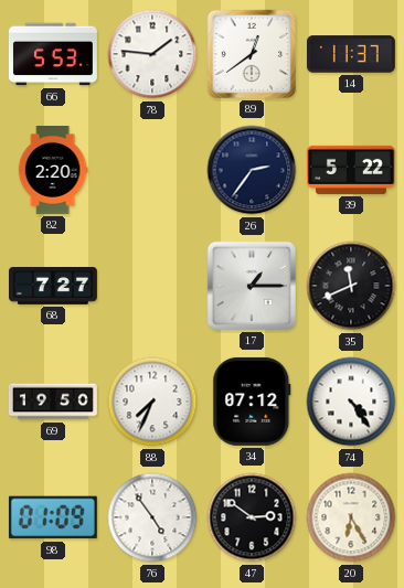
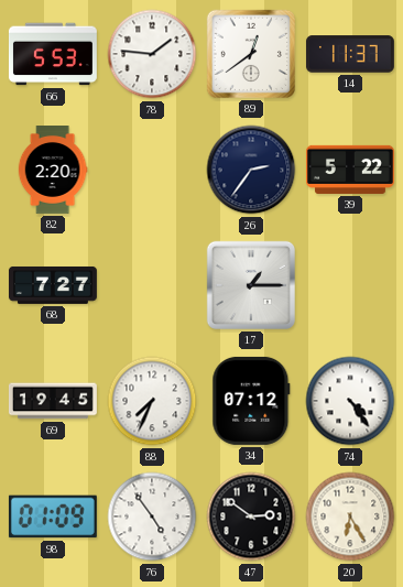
35: 11:41 -> none
69: 19:50 -> 19:45
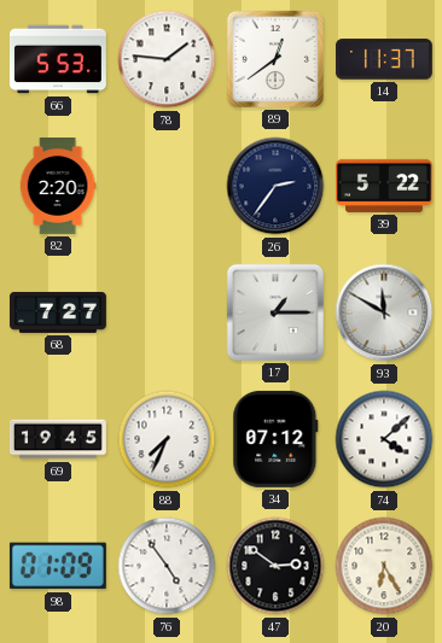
93: none -> 11:50
74: 4:24 -> 4:08
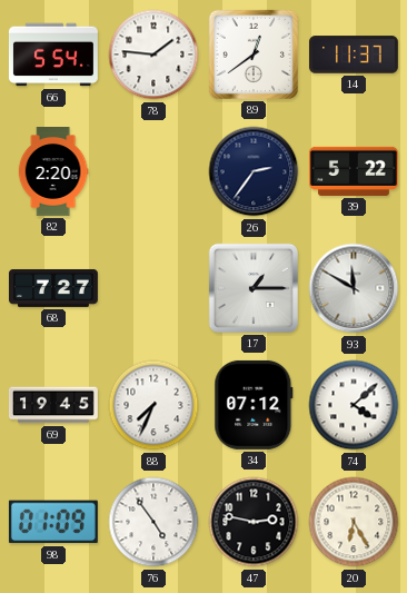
66: 5:53 -> 5:54
47: 2:51 -> 2:47
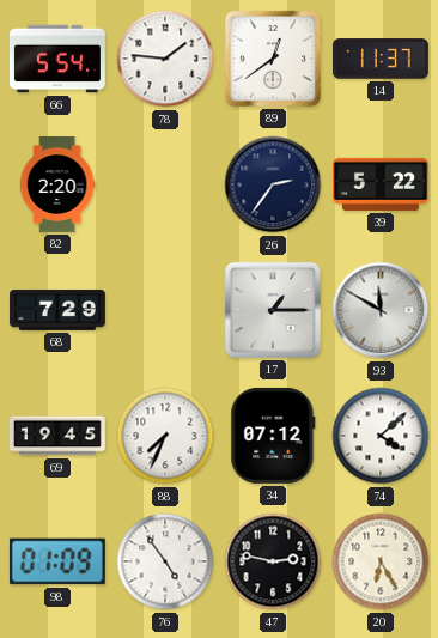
68: 7:27 -> 7:29
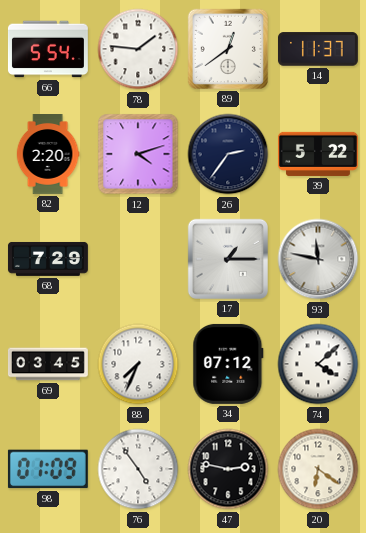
12: none -> 4:12
93: 11:50 -> 11:47
69: 19:45 -> 03:45
20: 6:25 -> 6:21
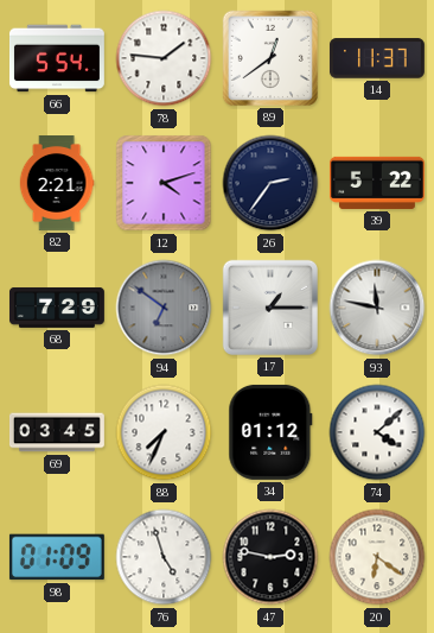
82: 2:20 -> 2:21
94: none -> 6:51
34: 07:12 -> 01:12
76: 4:54 -> 4:57
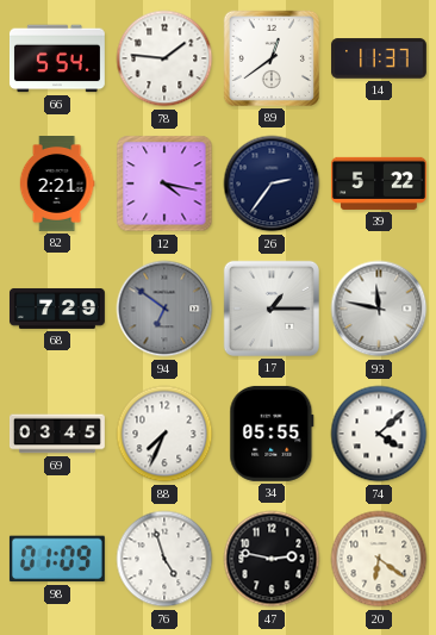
12: 4:12 -> 4:17
34: 01:12 -> 05:55
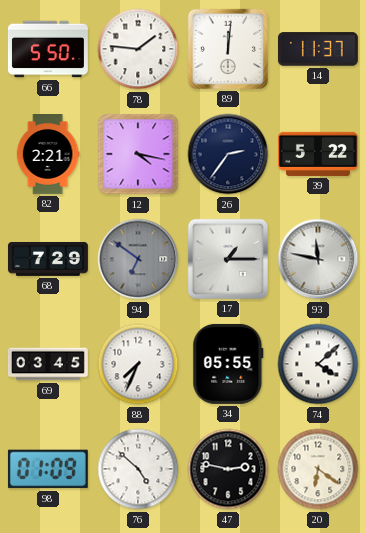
66: 5:54 -> 5:50
89: 12:39 -> 12:01
76: 4:57 -> 4:52
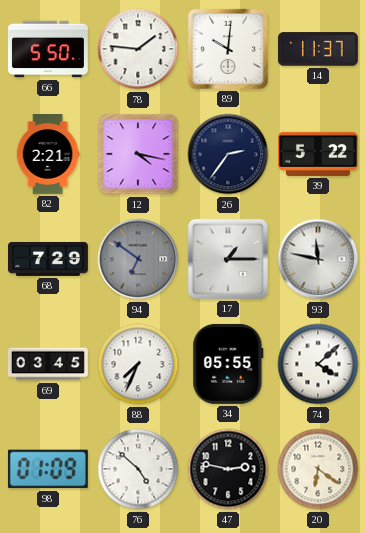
89: 12:01 -> 10:01
